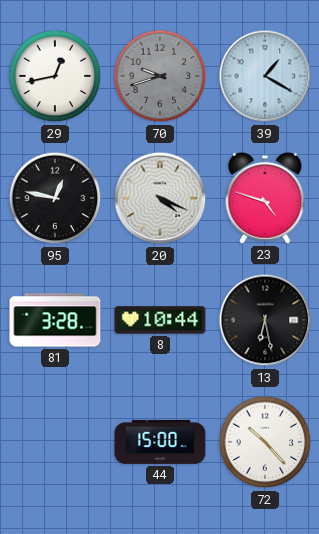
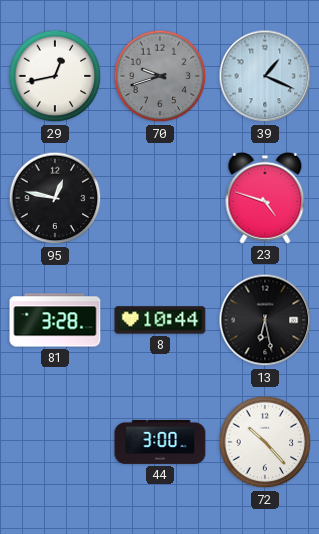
39: 1:20 -> 1:19
20: 4:19 -> none
44: 15:00 -> 3:00
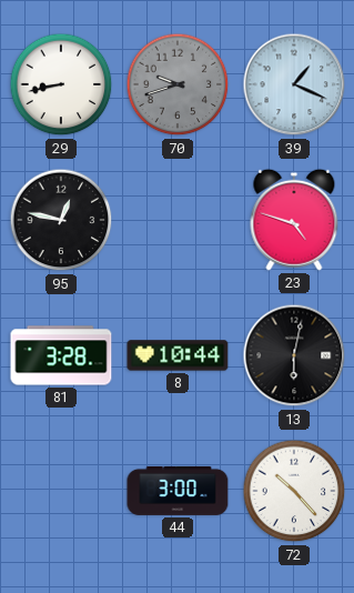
29: 12:43 -> 8:43
13: 6:28 -> 6:02
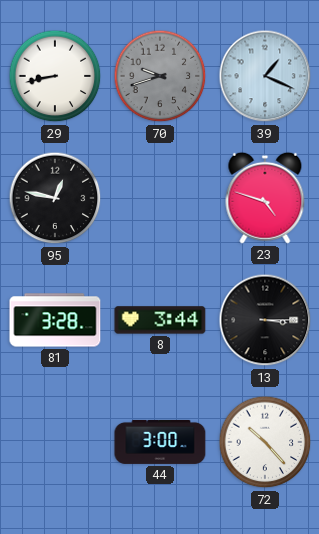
8: 10:44 -> 3:44
13: 6:02 -> 3:15
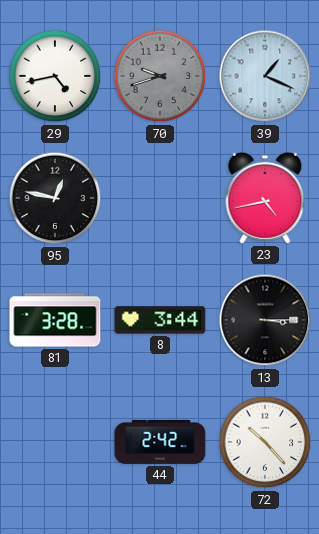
29: 8:43 -> 4:43
23: 4:48 -> 4:43
44: 3:00 -> 2:42
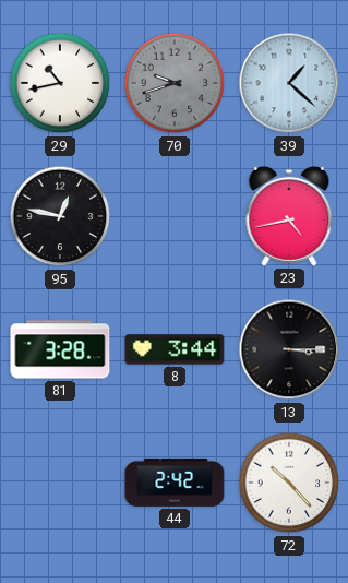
29: 4:43 -> 10:43
39: 1:19 -> 1:22
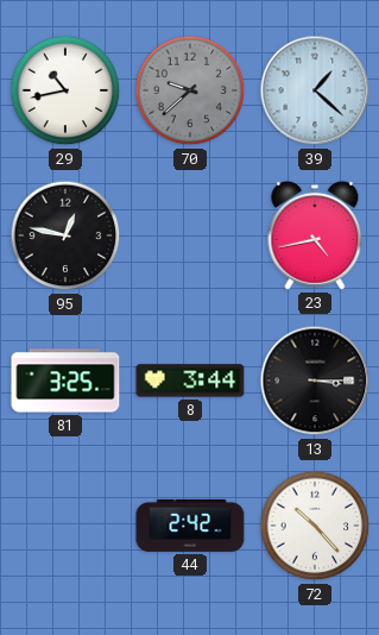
70: 9:42 -> 9:38
81: 3:28 -> 3:25
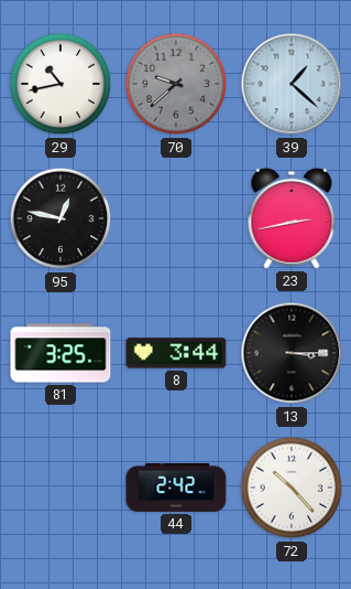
23: 4:43 -> 2:43
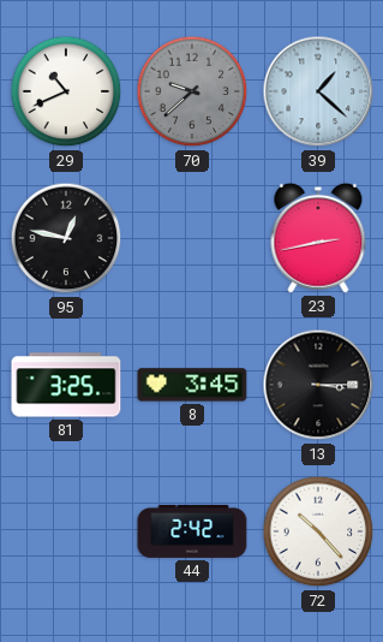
29: 10:43 -> 10:41
8: 3:44 -> 3:45
